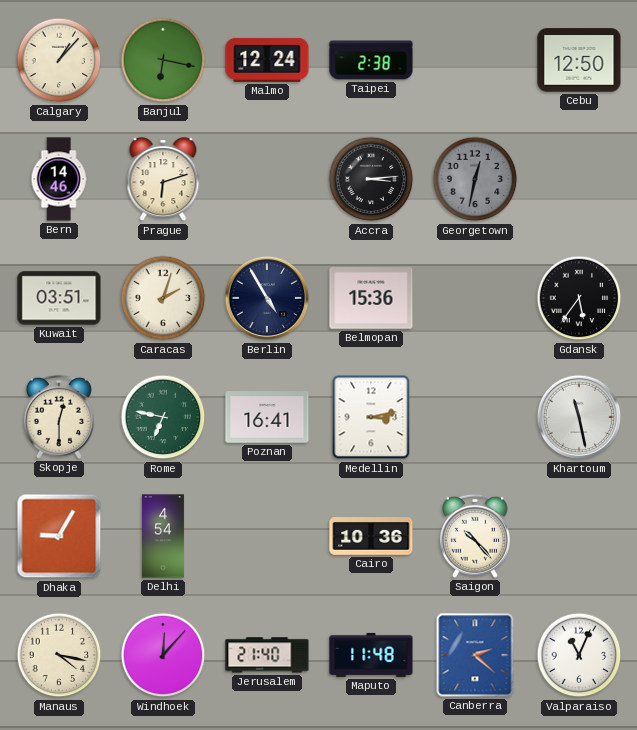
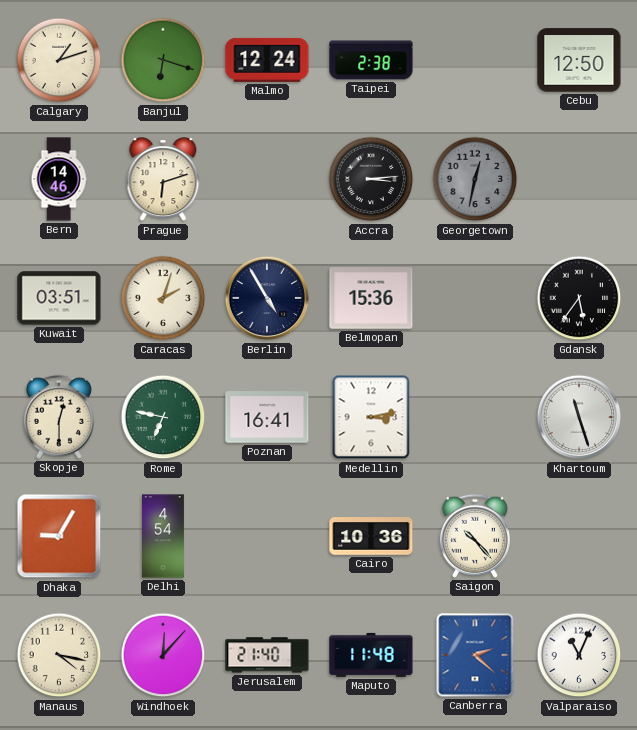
Calgary: 1:07 -> 1:12
Banjul: 6:17 -> 6:18
Khartoum: 11:28 -> 11:27
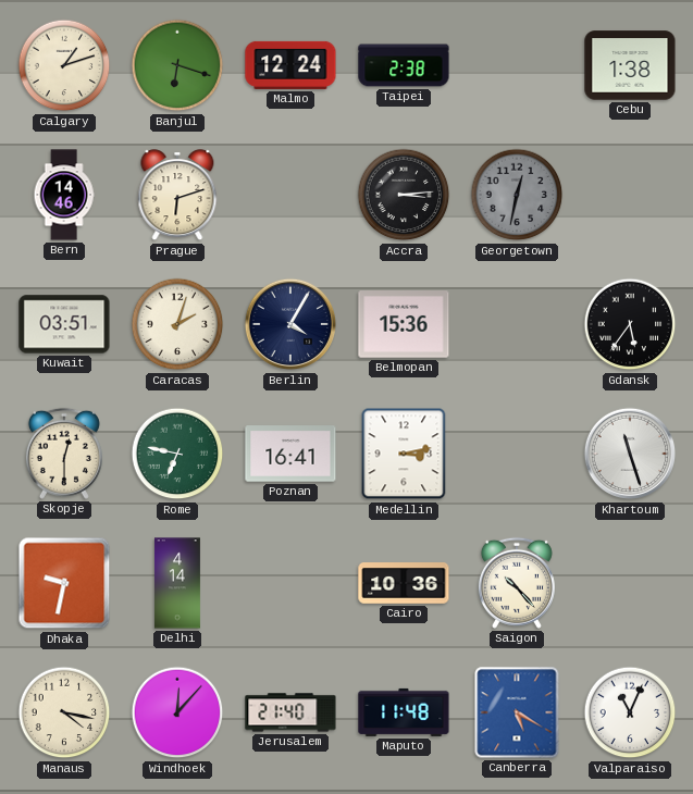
Cebu: 12:50 -> 1:38
Berlin: 4:55 -> 4:05
Dhaka: 9:05 -> 9:32
Delhi: 4:54 -> 4:14
Canberra: 2:22 -> 5:20
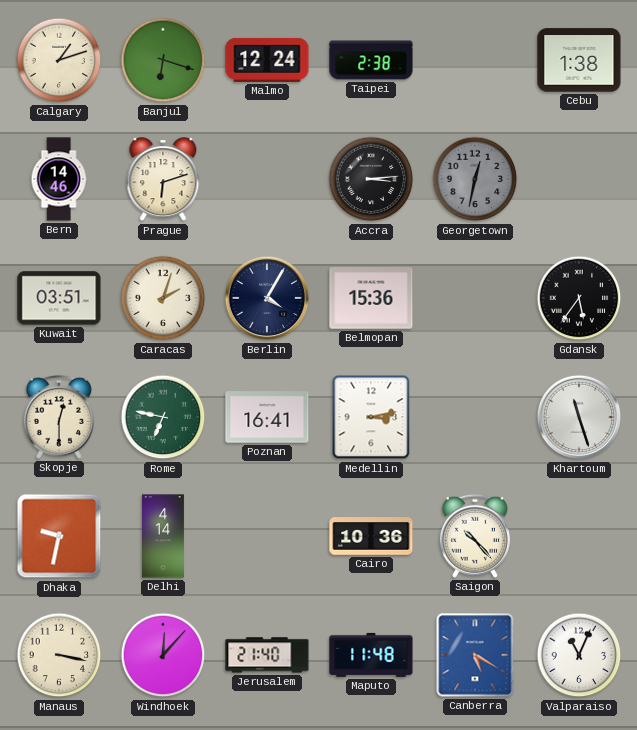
Manaus: 4:17 -> 3:17
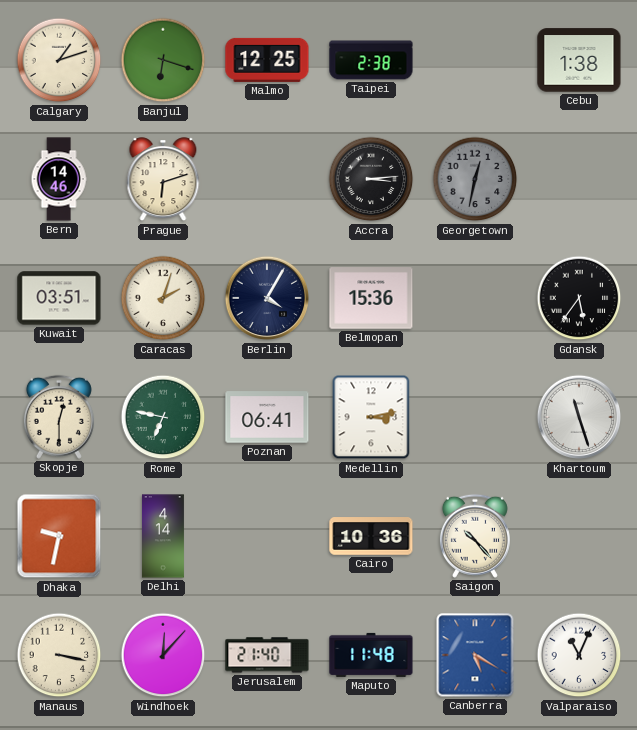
Malmo: 12:24 -> 12:25
Poznan: 16:41 -> 06:41
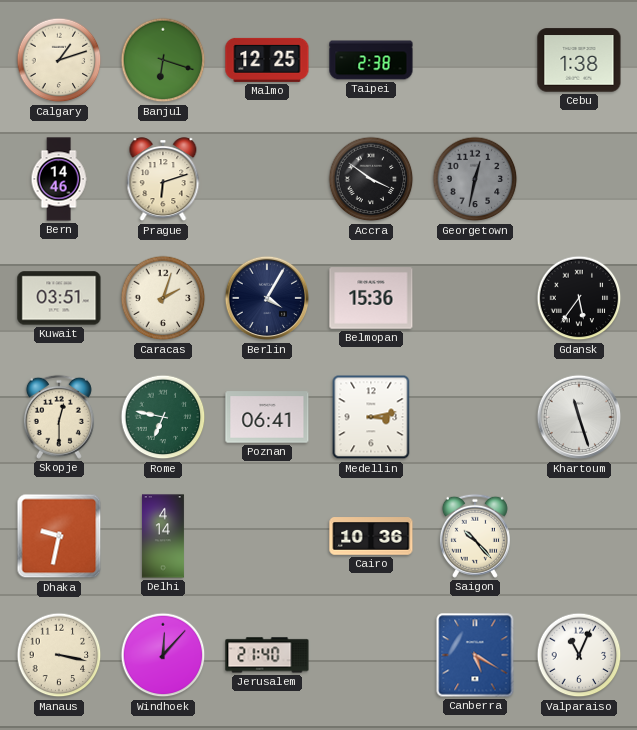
Accra: 3:14 -> 3:51
Maputo: 11:48 -> none
